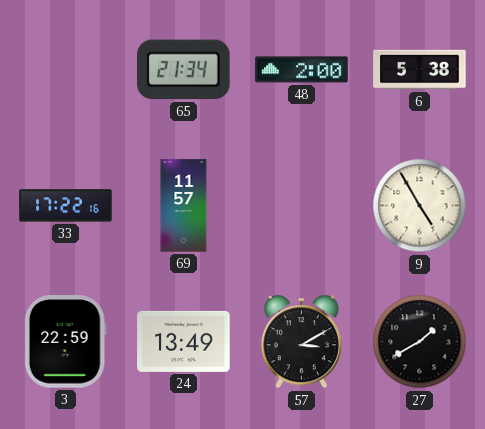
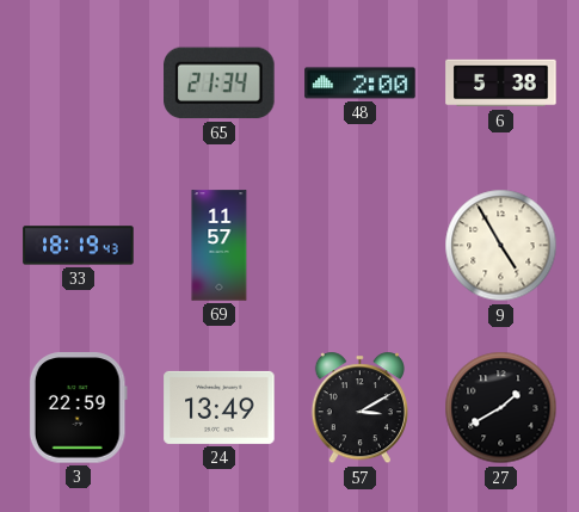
33: 17:22 -> 18:19
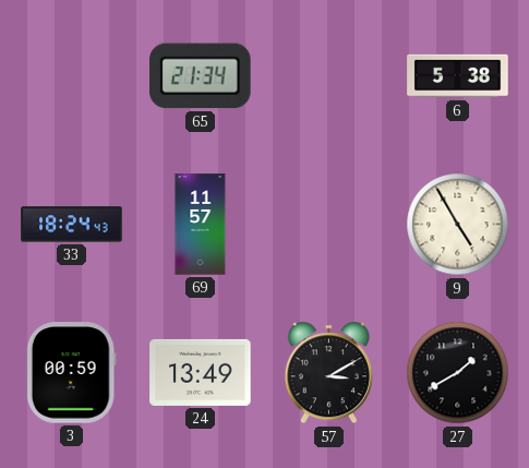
48: 2:00 -> none
33: 18:19 -> 18:24
3: 22:59 -> 00:59
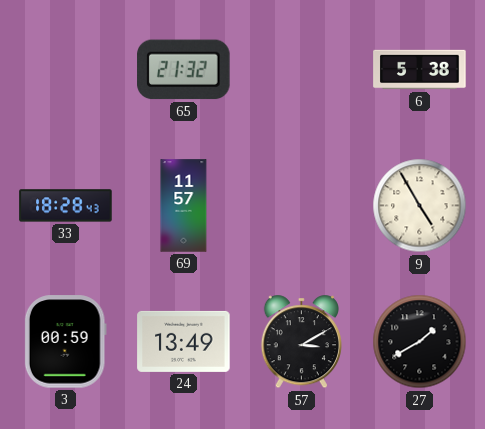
65: 21:34 -> 21:32
33: 18:24 -> 18:28
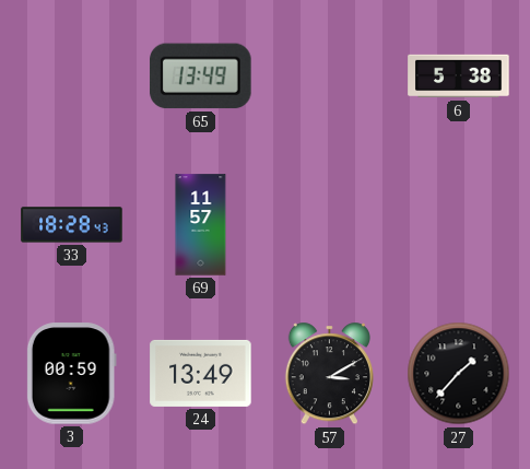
65: 21:32 -> 13:49
9: 4:55 -> none
27: 1:40 -> 1:37
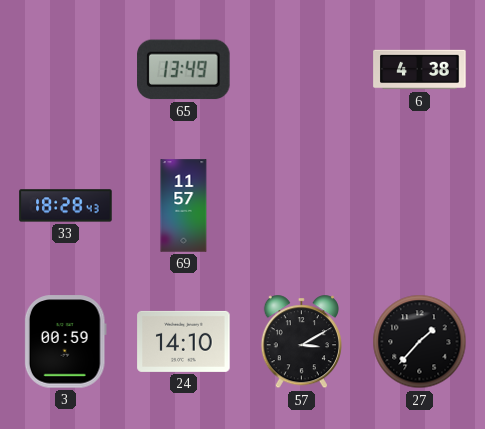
6: 5:38 -> 4:38
24: 13:49 -> 14:10
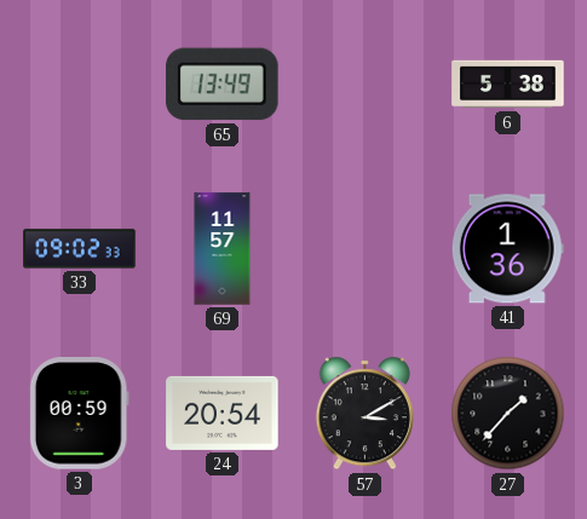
6: 4:38 -> 5:38
33: 18:28 -> 09:02
41: none -> 1:36
24: 14:10 -> 20:54
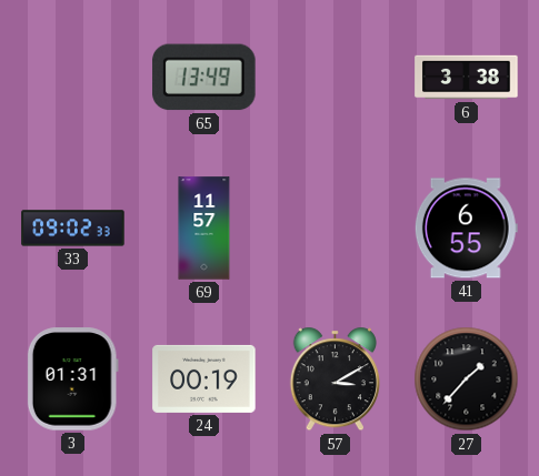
6: 5:38 -> 3:38
41: 1:36 -> 6:55
3: 00:59 -> 01:31
24: 20:54 -> 00:19
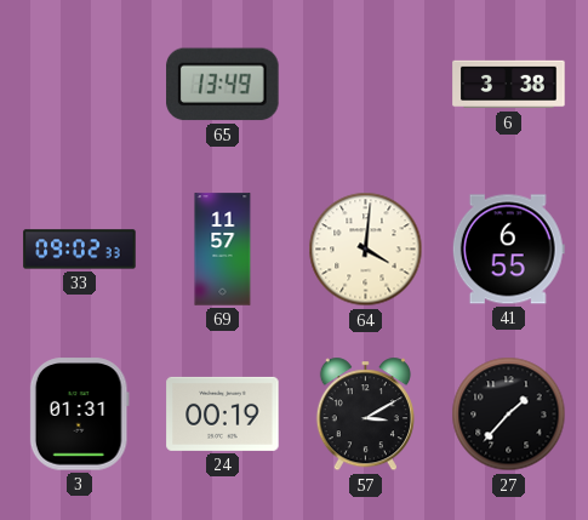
64: none -> 4:01
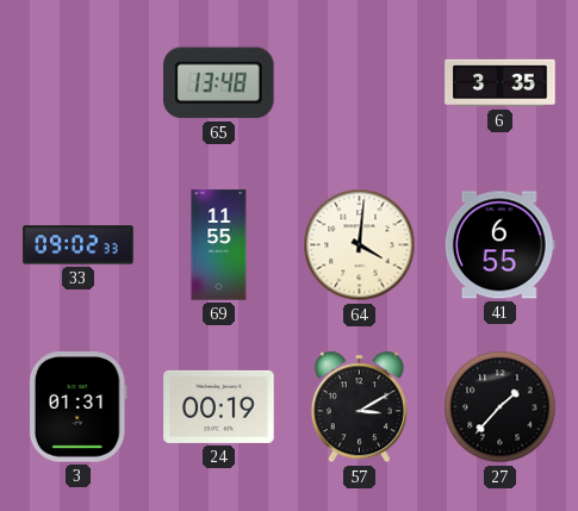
65: 13:49 -> 13:48
6: 3:38 -> 3:35
69: 11:57 -> 11:55
